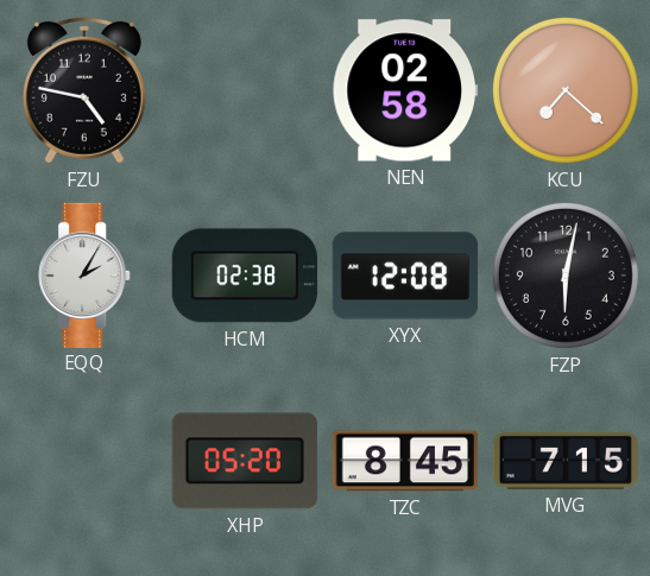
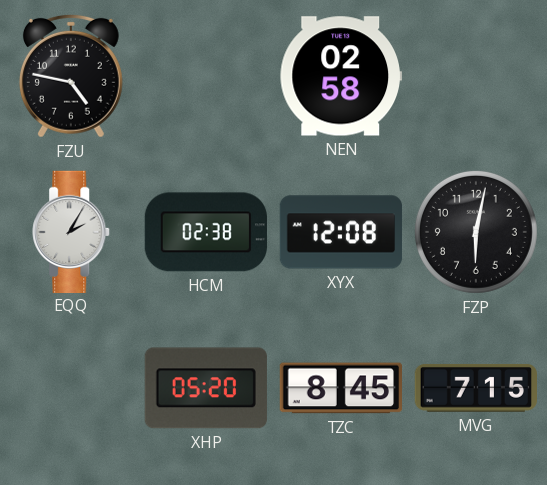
KCU: 7:22 -> none
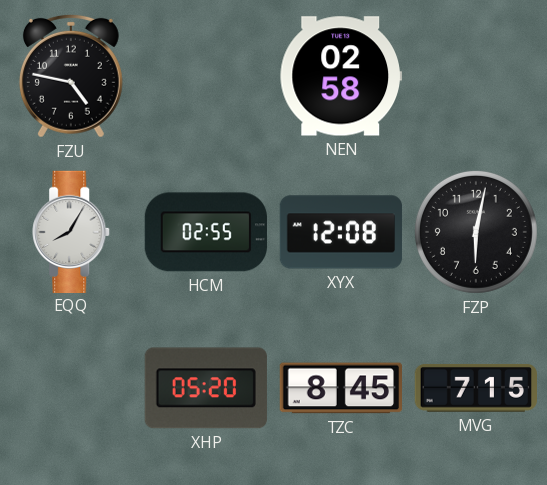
EQQ: 2:05 -> 8:05
HCM: 02:38 -> 02:55
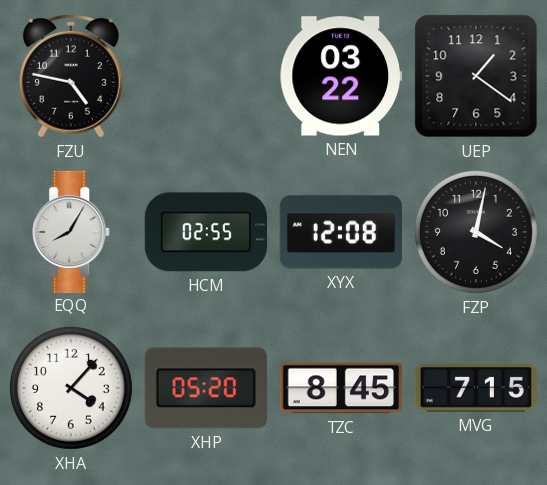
NEN: 02:58 -> 03:22
UEP: none -> 1:21
FZP: 6:02 -> 4:02
XHA: none -> 4:07
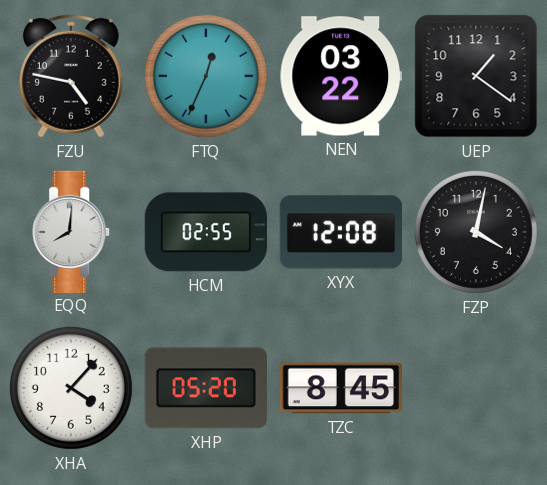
FTQ: none -> 12:34
EQQ: 8:05 -> 8:01
MVG: 7:15 -> none
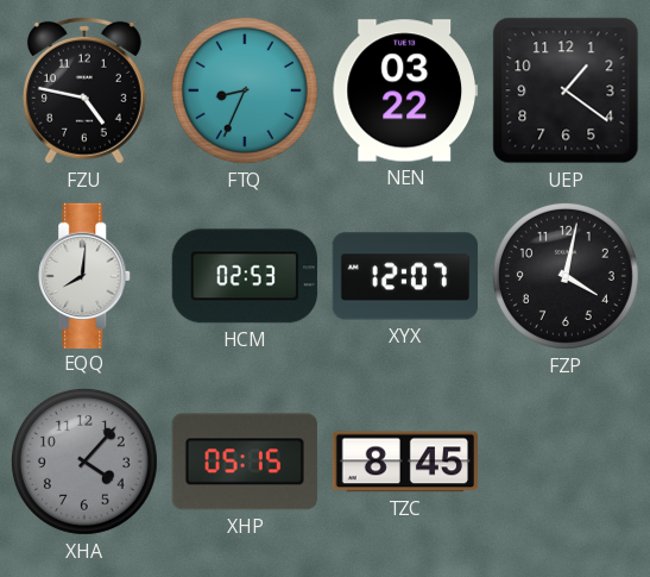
FTQ: 12:34 -> 8:34
HCM: 02:55 -> 02:53
XYX: 12:08 -> 12:07
XHA dial: white -> grey
XHP: 05:20 -> 05:15
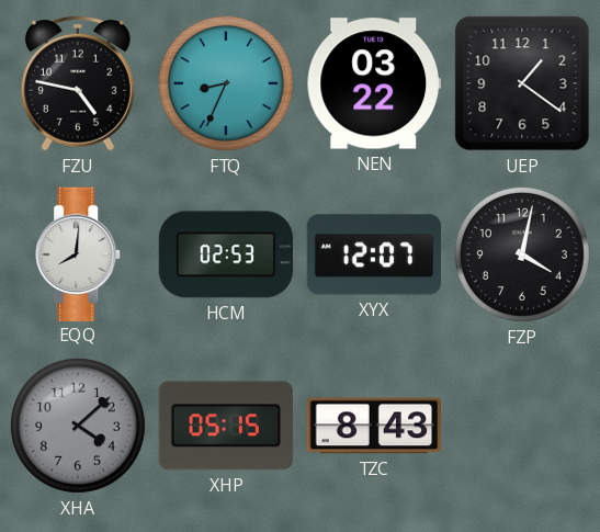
XHA: 4:07 -> 4:08
TZC: 8:45 -> 8:43
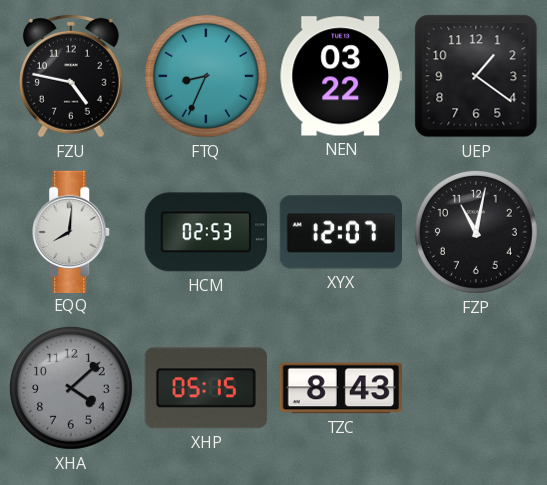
FZP: 4:02 -> 11:02
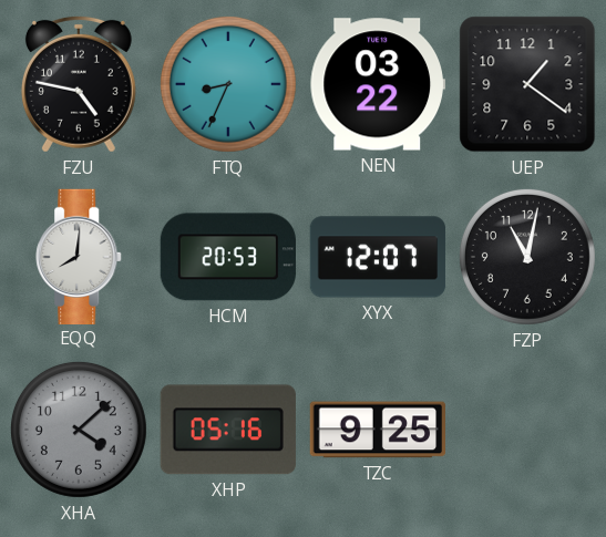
HCM: 02:53 -> 20:53
XHP: 05:15 -> 05:16
TZC: 8:43 -> 9:25
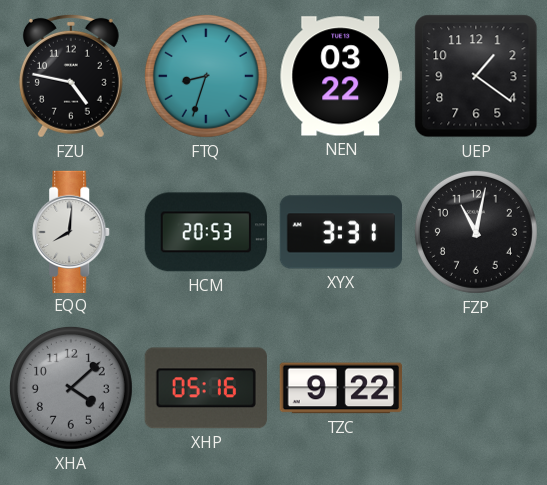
FTQ: 8:34 -> 8:33
XYX: 12:07 -> 3:31
TZC: 9:25 -> 9:22
